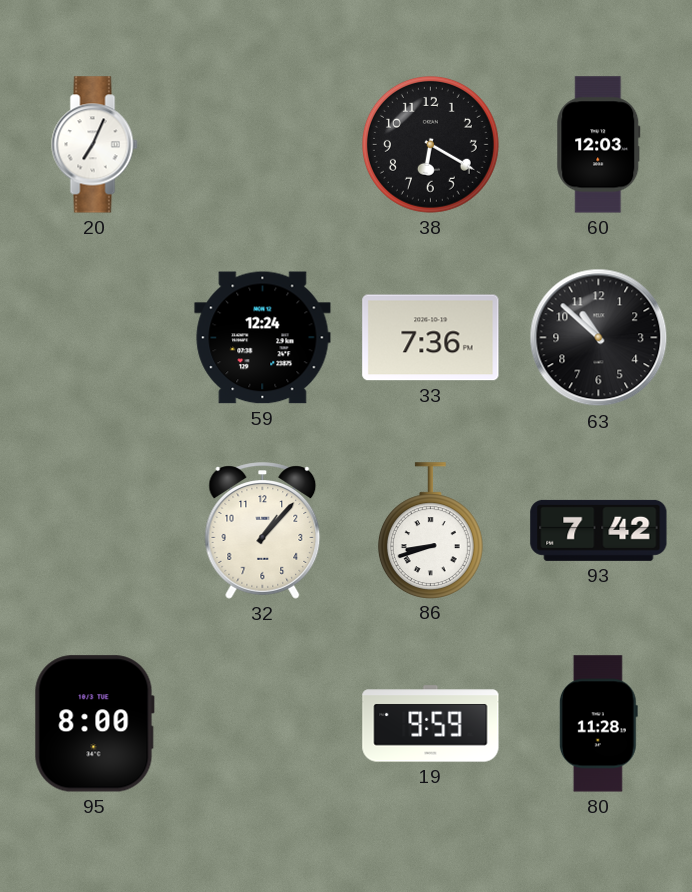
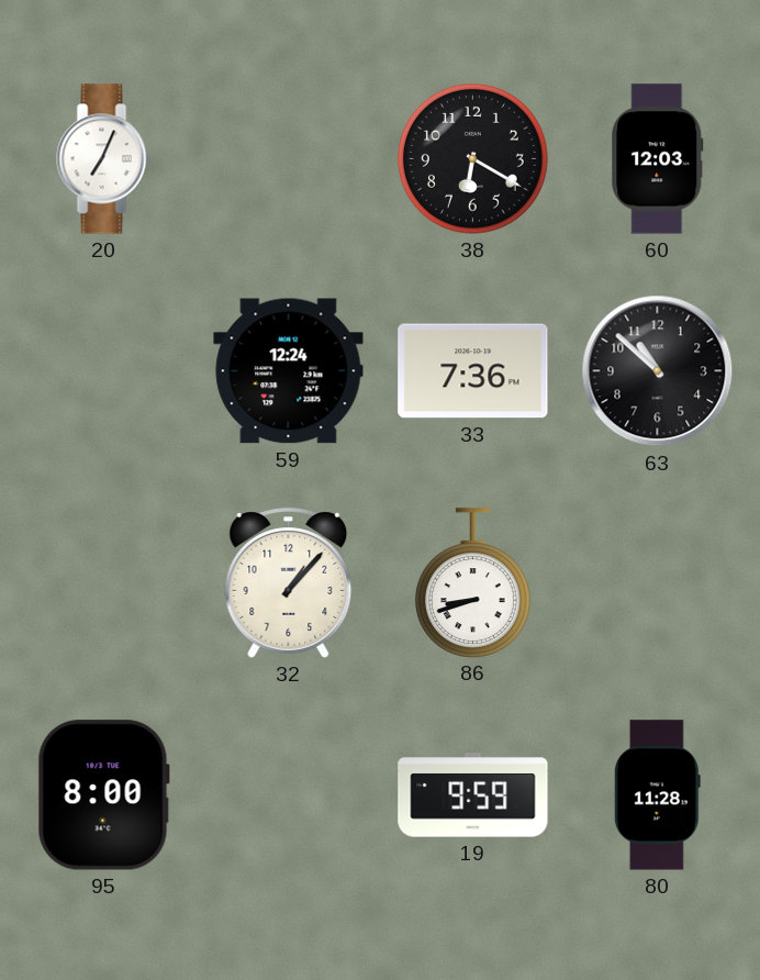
93: 7:42 -> none
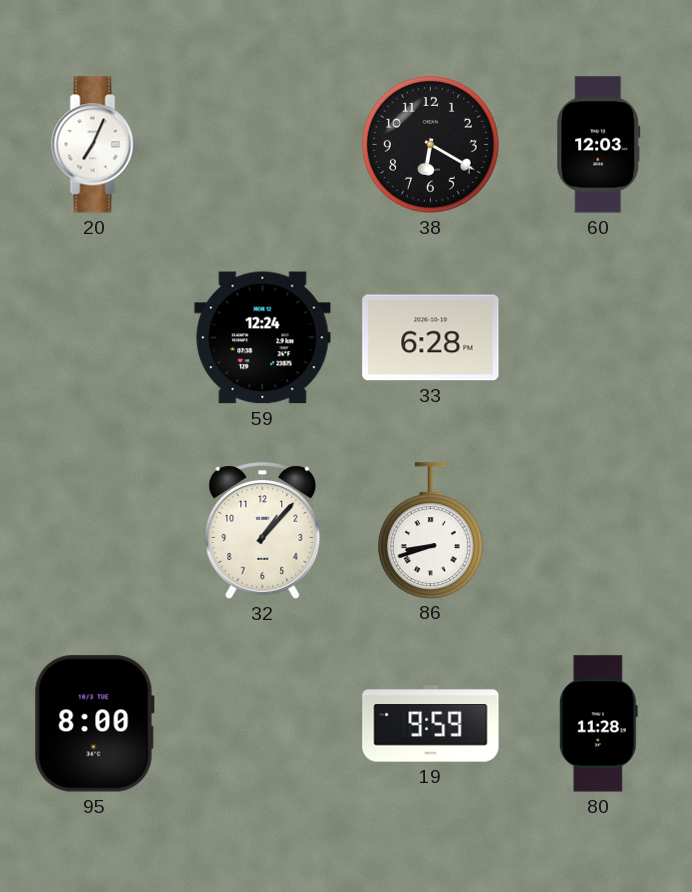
33: 7:36 -> 6:28
63: 10:52 -> none
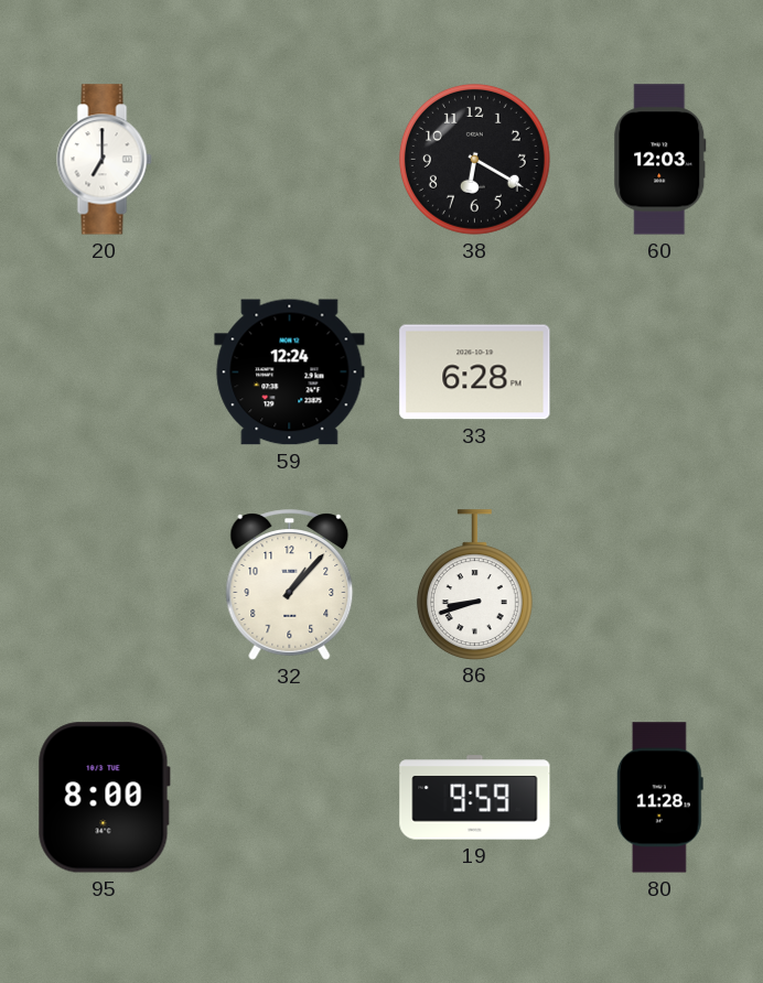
20: 7:04 -> 7:00
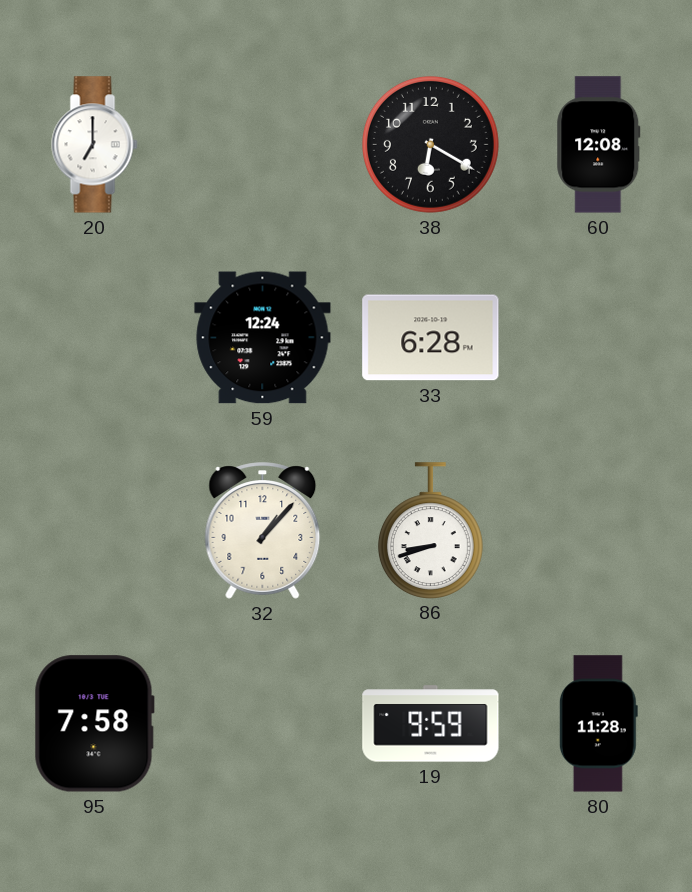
60: 12:03 -> 12:08
95: 8:00 -> 7:58
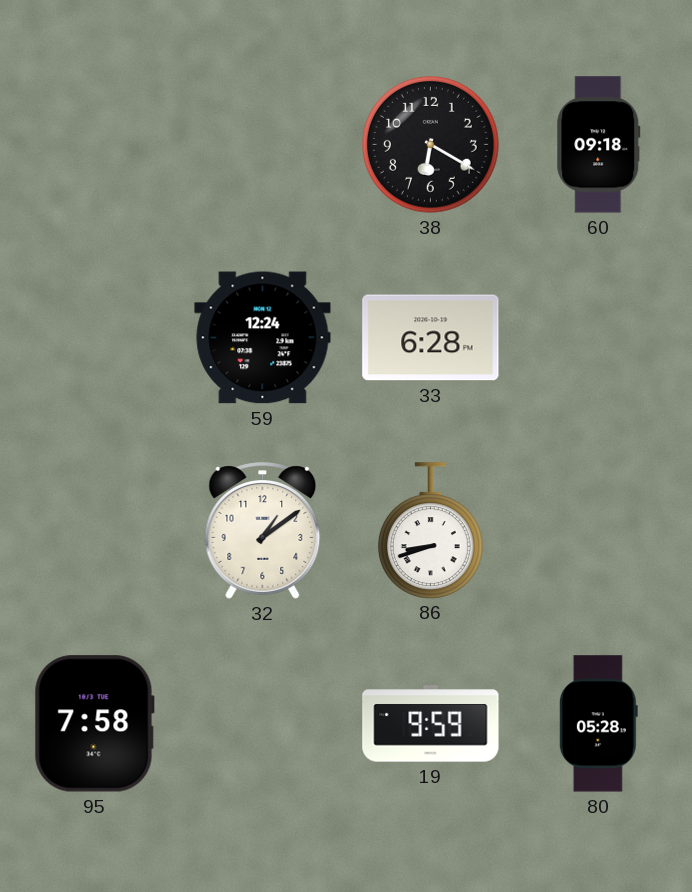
20: 7:00 -> none
60: 12:08 -> 09:18
32: 1:07 -> 1:09
80: 11:28 -> 05:28
